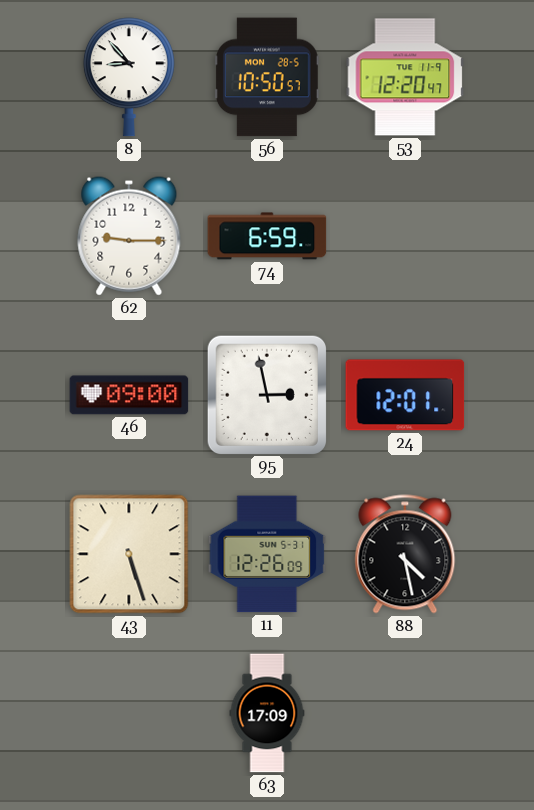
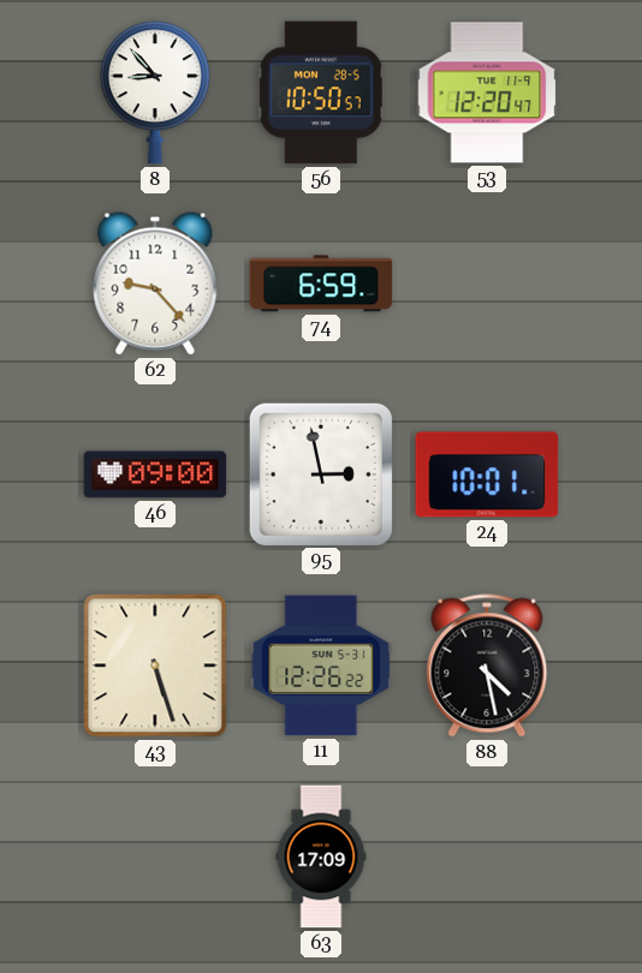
62: 9:15 -> 9:23
24: 12:01 -> 10:01
11: 12:26:09 -> 12:26:22
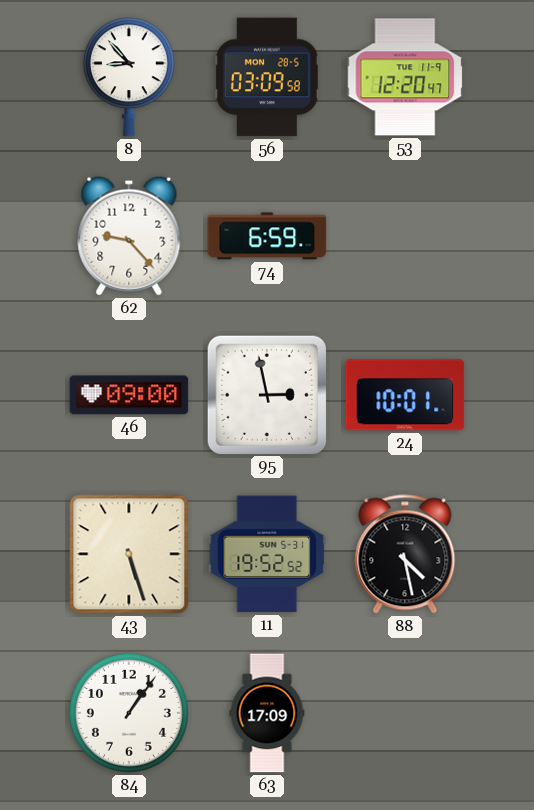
56: 10:50 -> 03:09
11: 12:26 -> 19:52
84: none -> 1:06
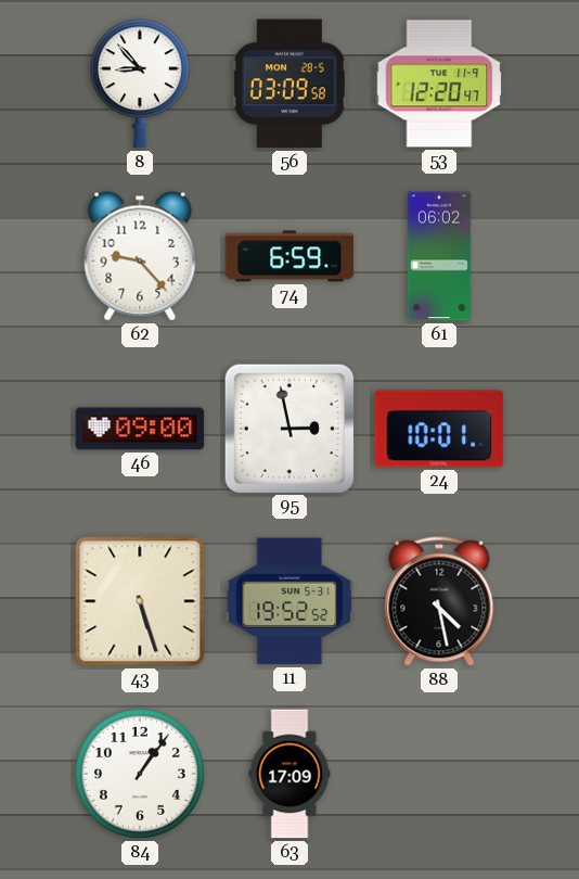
61: none -> 06:02
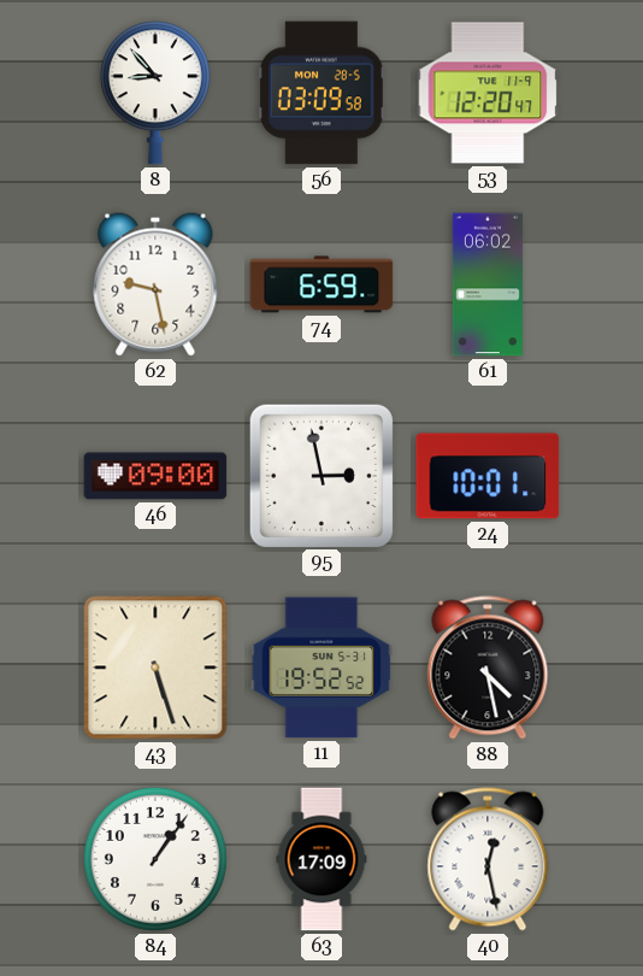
62: 9:23 -> 9:28
40: none -> 12:28
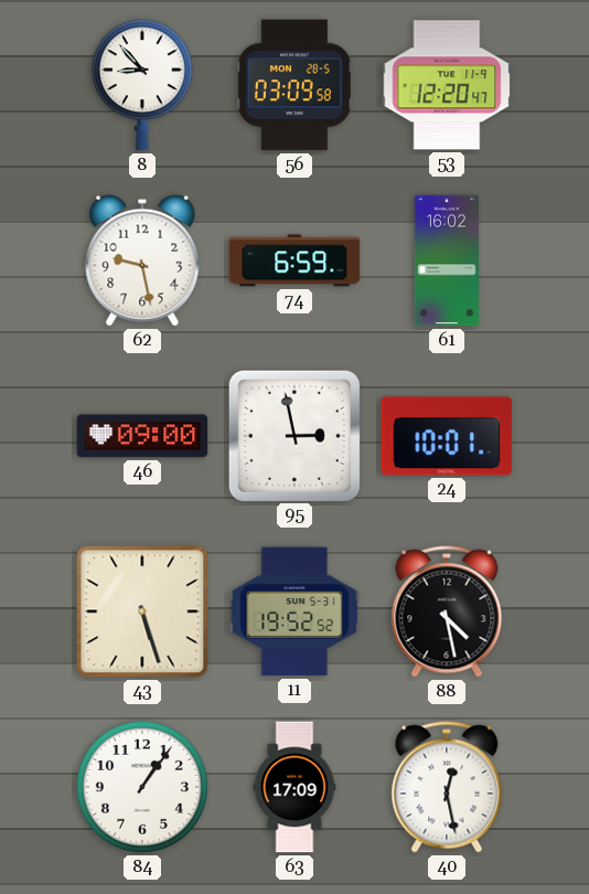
61: 06:02 -> 16:02
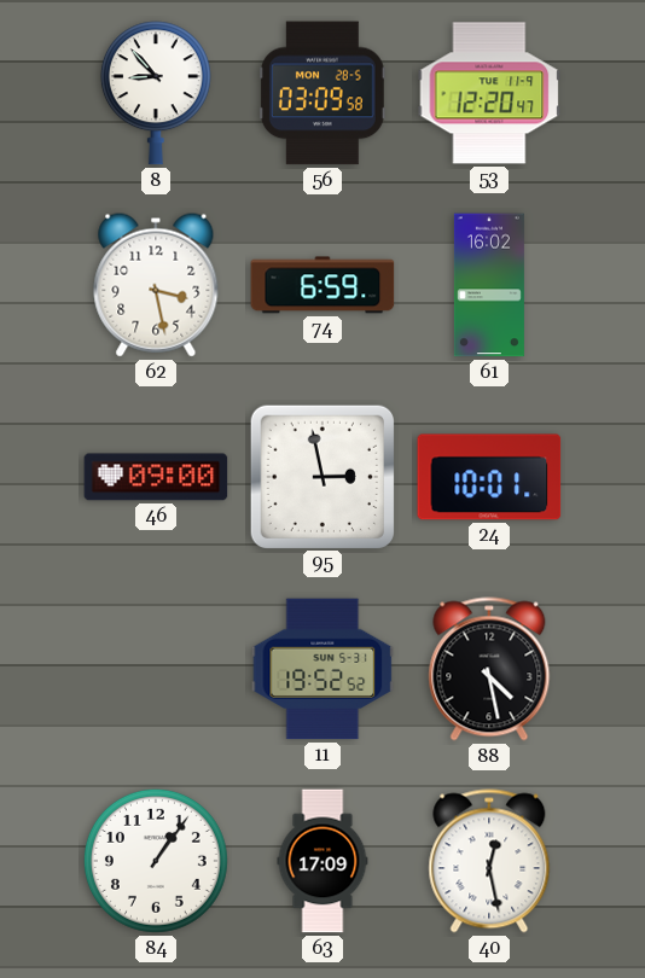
62: 9:28 -> 3:28
43: 5:27 -> none
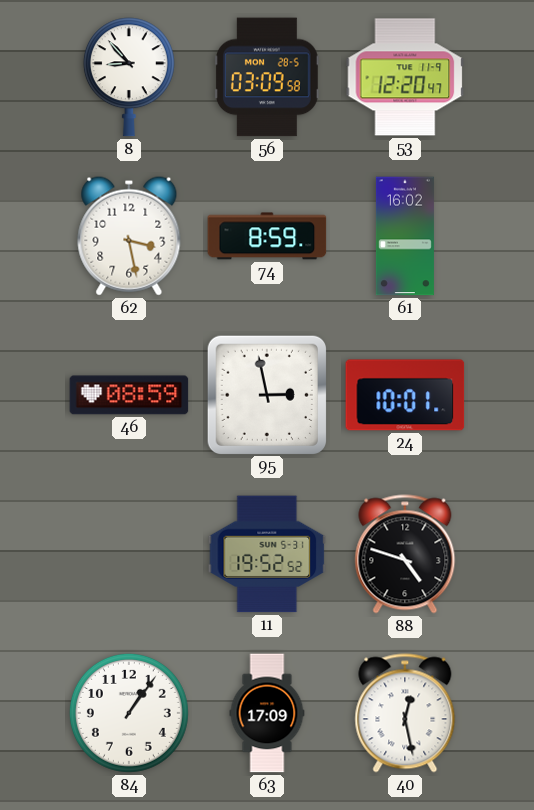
74: 6:59 -> 8:59
46: 09:00 -> 08:59
88: 4:28 -> 4:48
